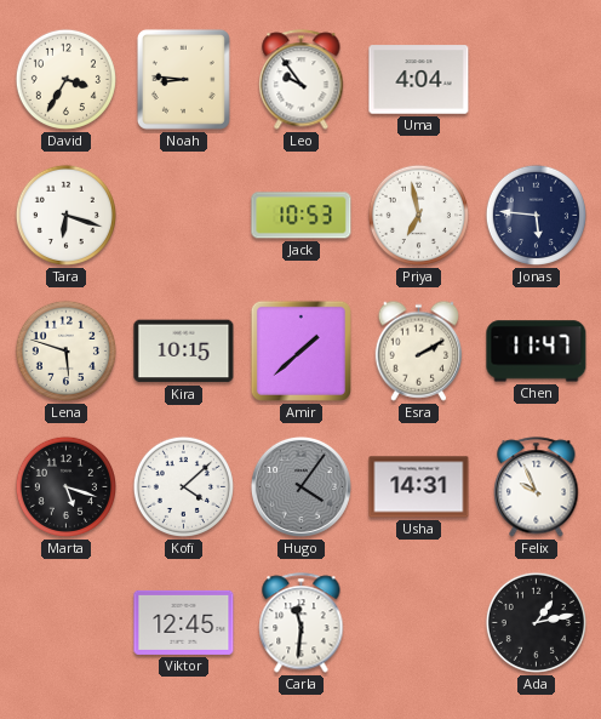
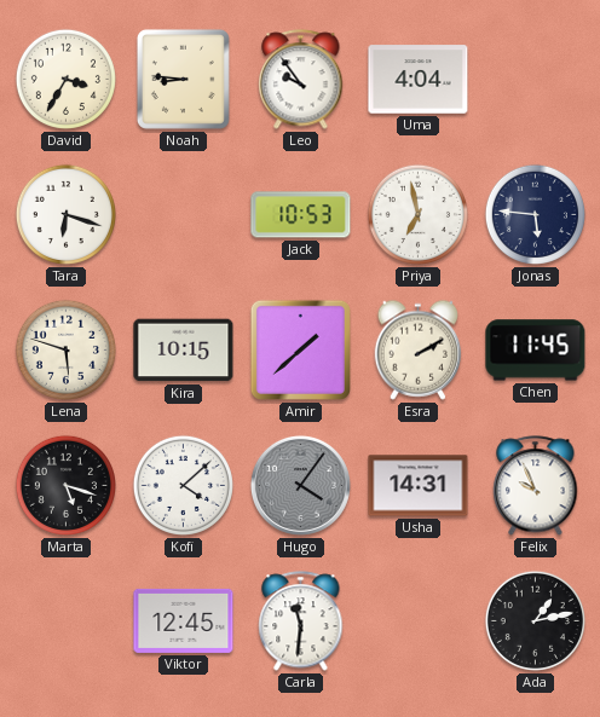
Chen: 11:47 -> 11:45
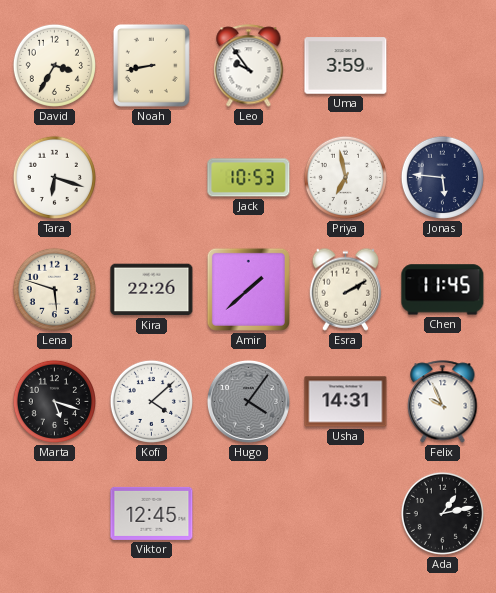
Noah: 8:46 -> 8:43
Uma: 4:04 -> 3:59
Kira: 10:15 -> 22:26
Carla: 11:31 -> none
